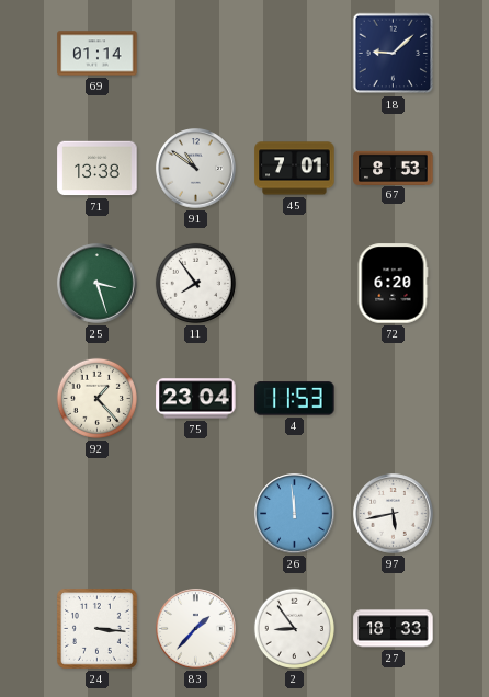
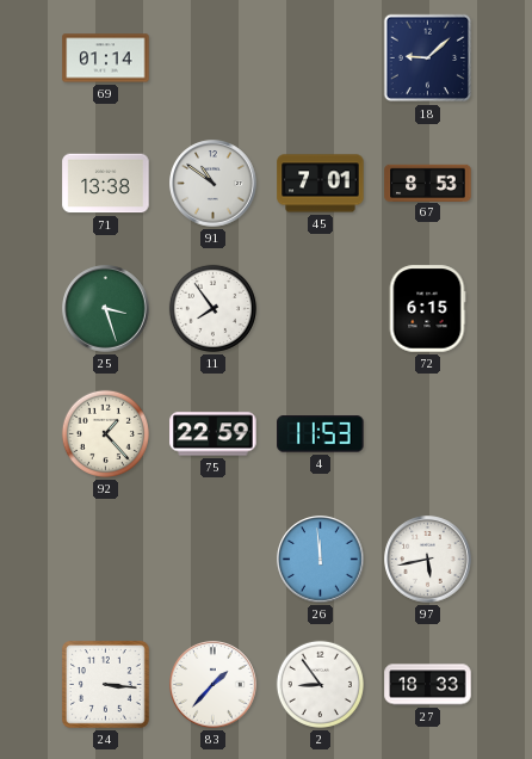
72: 6:20 -> 6:15
75: 23:04 -> 22:59
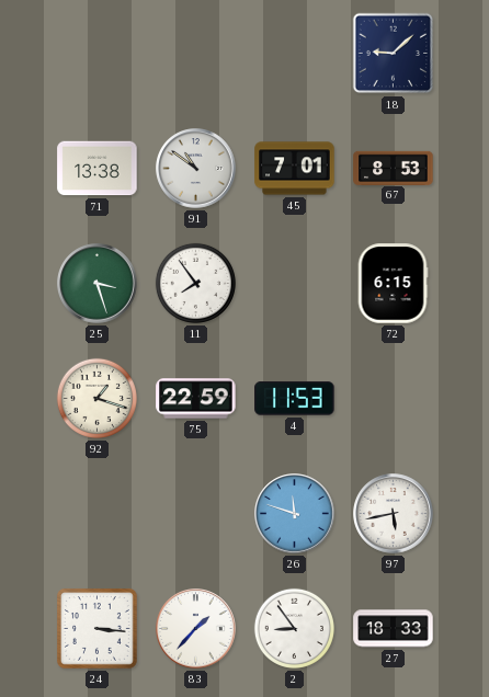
69: 01:14 -> none
92: 1:23 -> 1:18
26: 11:59 -> 11:48
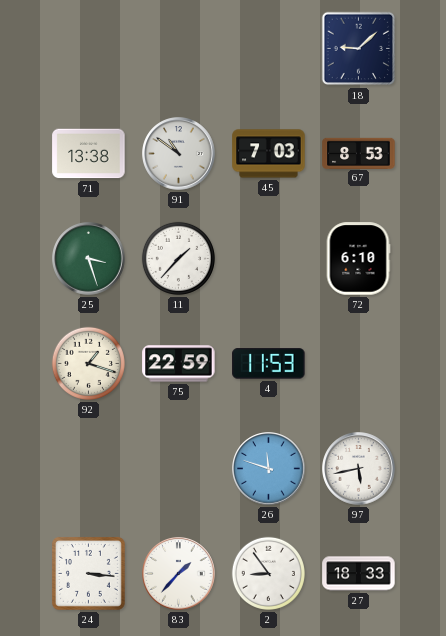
45: 7:01 -> 7:03
11: 7:54 -> 1:37
72: 6:15 -> 6:10
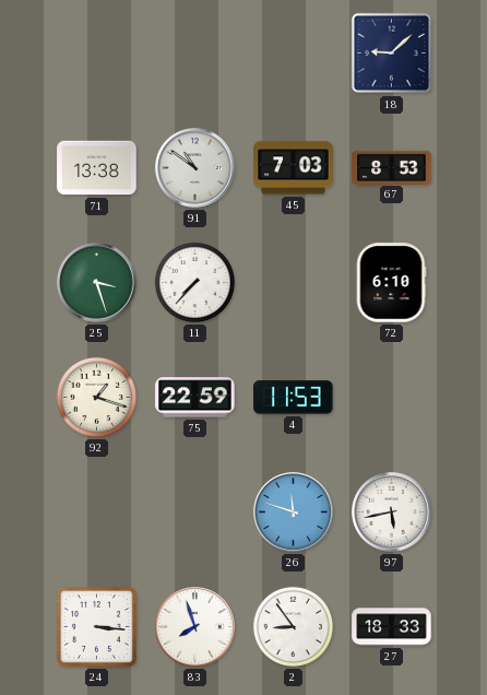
11: 1:37 -> 7:37
83: 1:37 -> 7:57
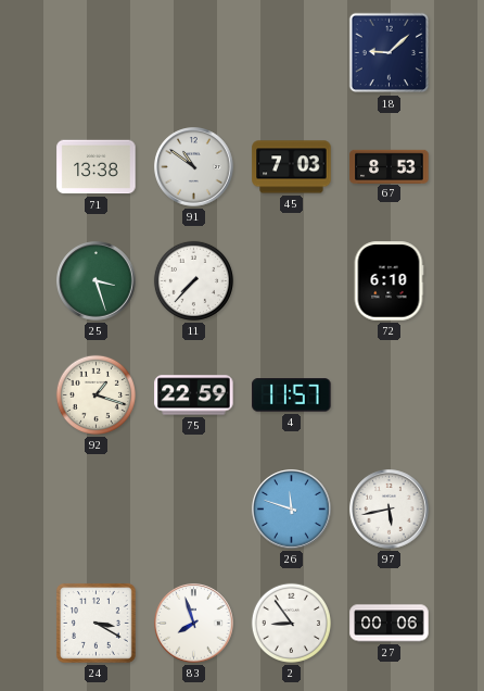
4: 11:53 -> 11:57
24: 3:16 -> 3:20
27: 18:33 -> 00:06
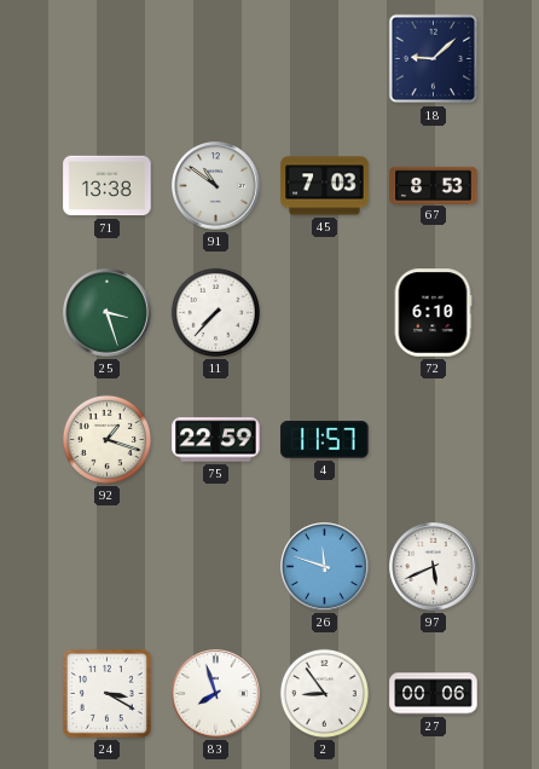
97: 5:43 -> 5:41
